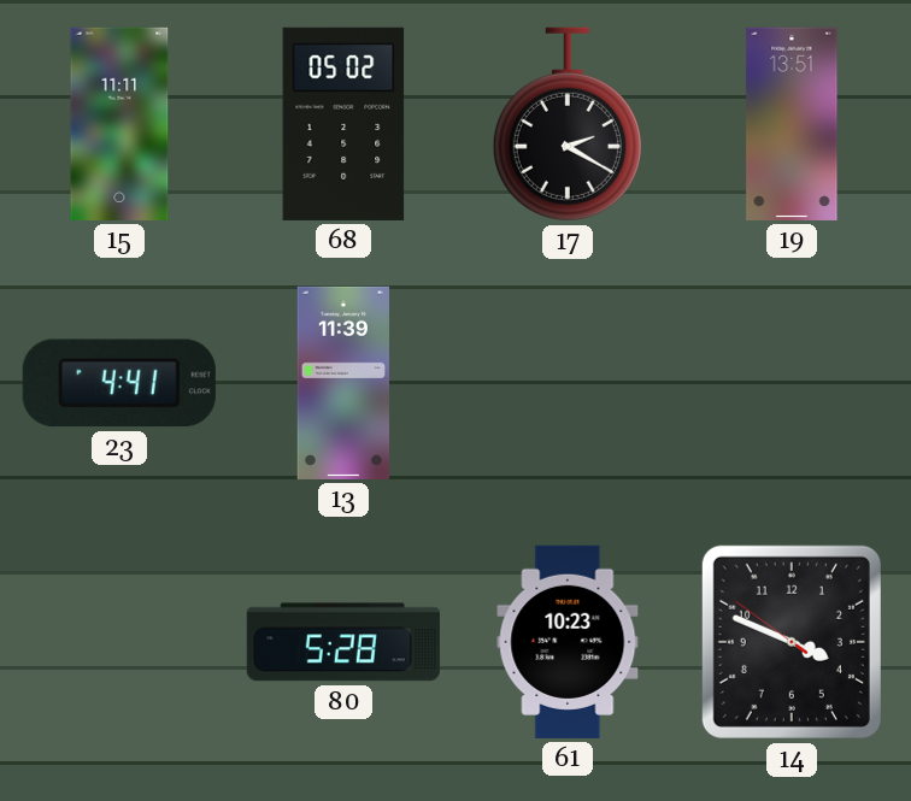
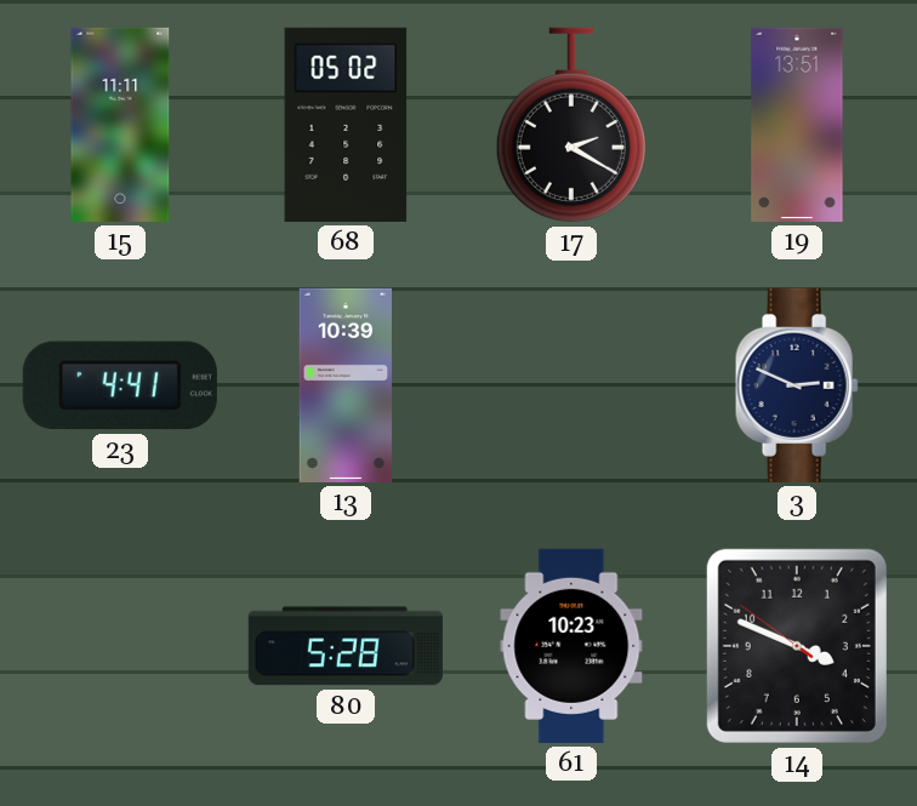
13: 11:39 -> 10:39
3: none -> 2:49
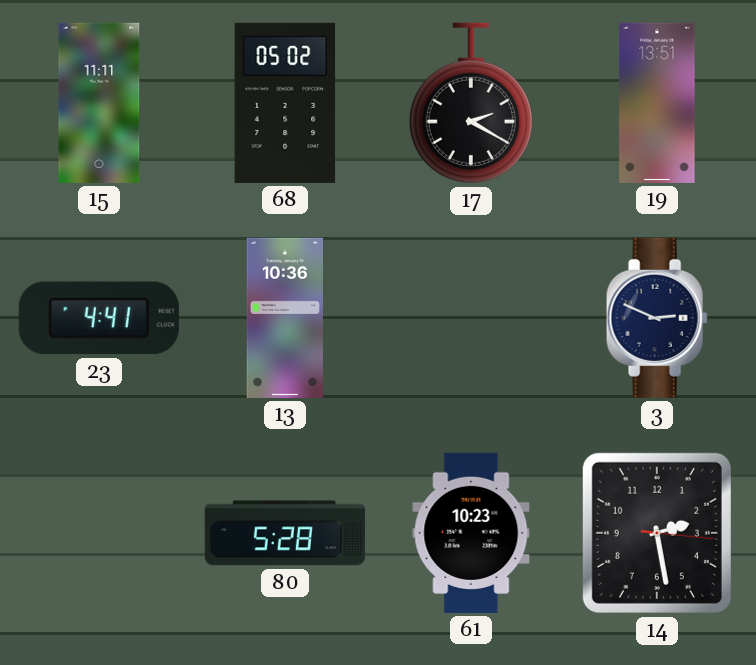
13: 10:39 -> 10:36
14: 3:48 -> 2:28
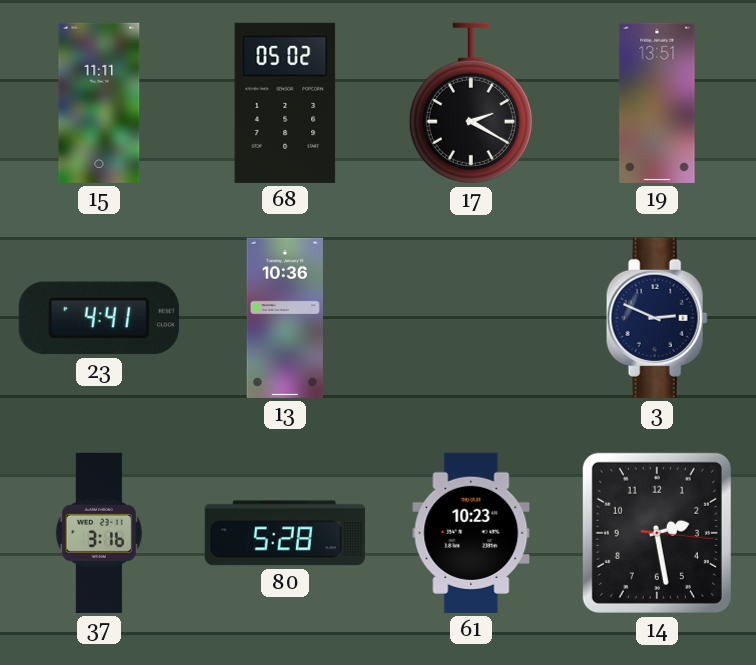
37: none -> 3:16
